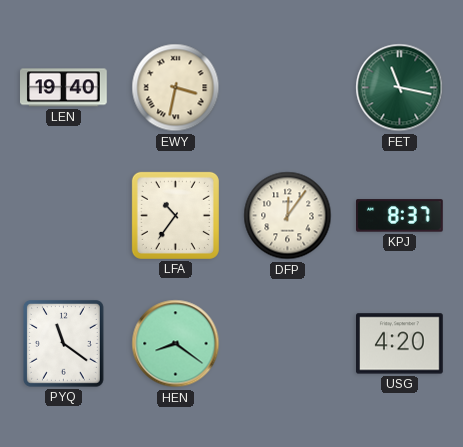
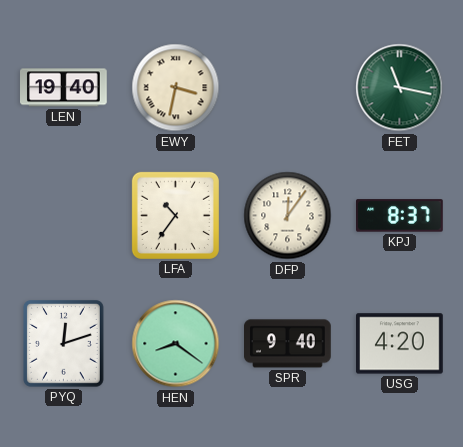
PYQ: 11:21 -> 12:12
SPR: none -> 9:40
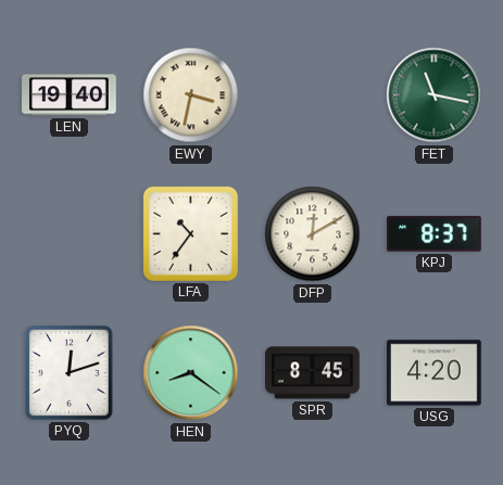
DFP: 12:06 -> 12:10
SPR: 9:40 -> 8:45
